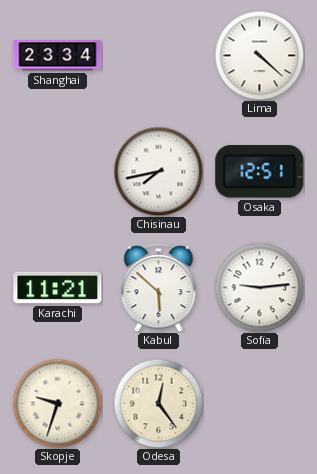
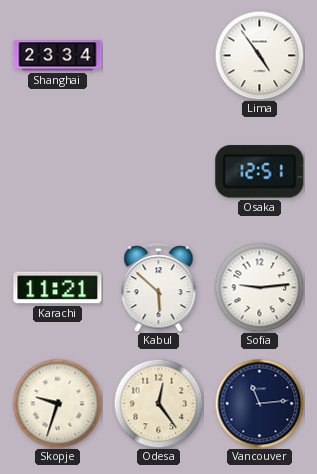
Lima: 4:22 -> 4:54
Chisinau: 7:43 -> none
Vancouver: none -> 11:14
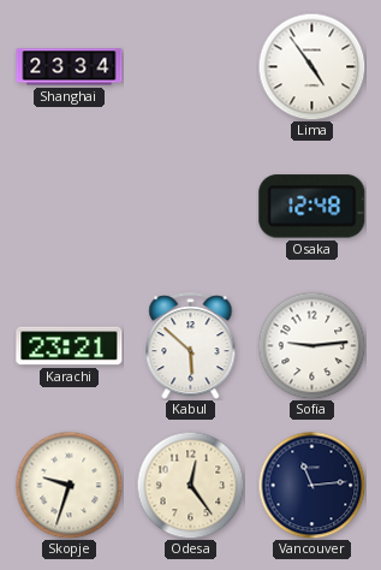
Osaka: 12:51 -> 12:48
Karachi: 11:21 -> 23:21
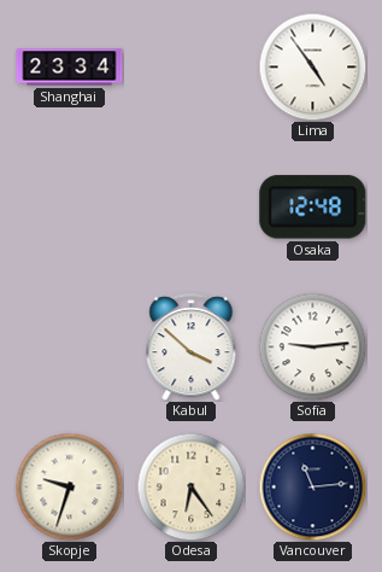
Karachi: 23:21 -> none
Kabul: 5:52 -> 3:52
Odesa: 12:24 -> 6:24
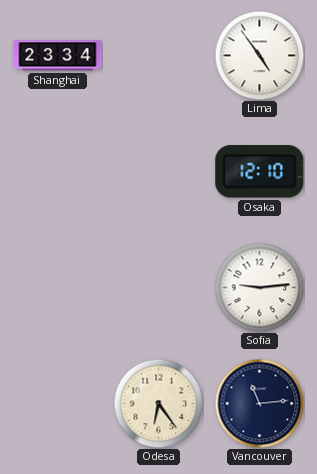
Osaka: 12:48 -> 12:10
Kabul: 3:52 -> none
Skopje: 9:33 -> none
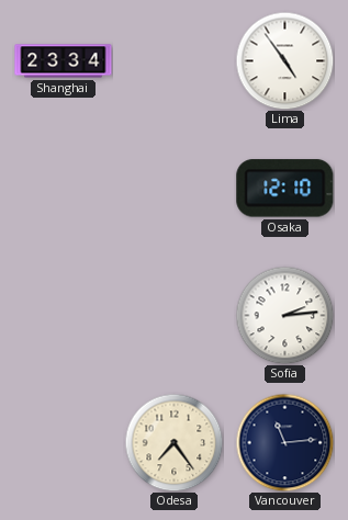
Sofia: 9:14 -> 2:14
Odesa: 6:24 -> 7:24
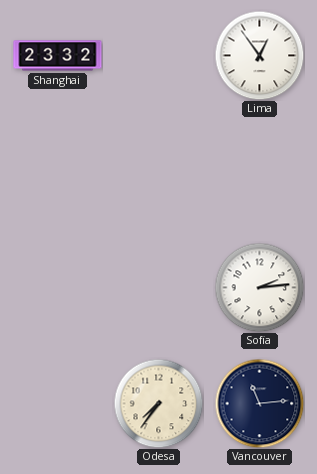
Shanghai: 23:34 -> 23:32
Lima: 4:54 -> 12:54
Osaka: 12:10 -> none
Odesa: 7:24 -> 7:36
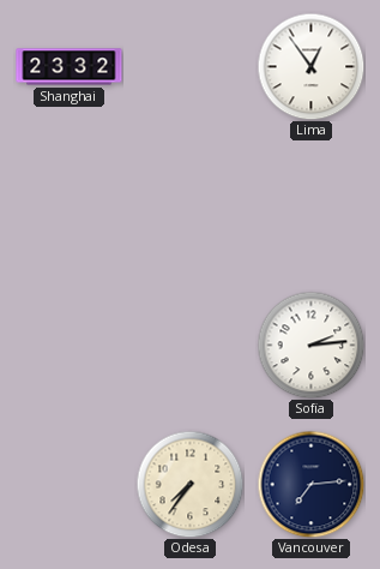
Vancouver: 11:14 -> 7:14
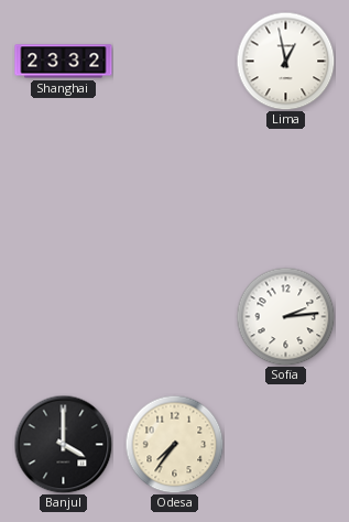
Lima: 12:54 -> 12:58
Banjul: none -> 4:00
Vancouver: 7:14 -> none
